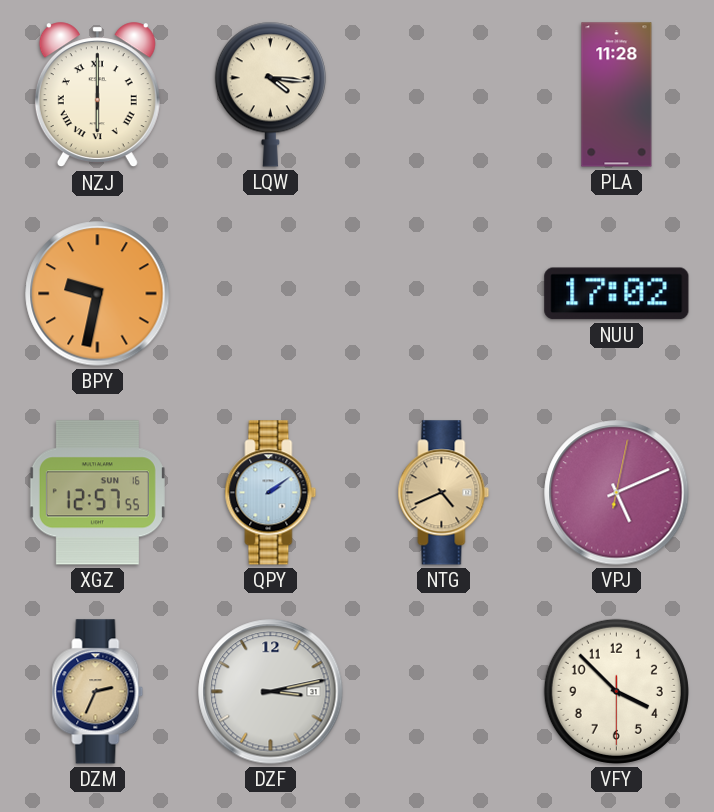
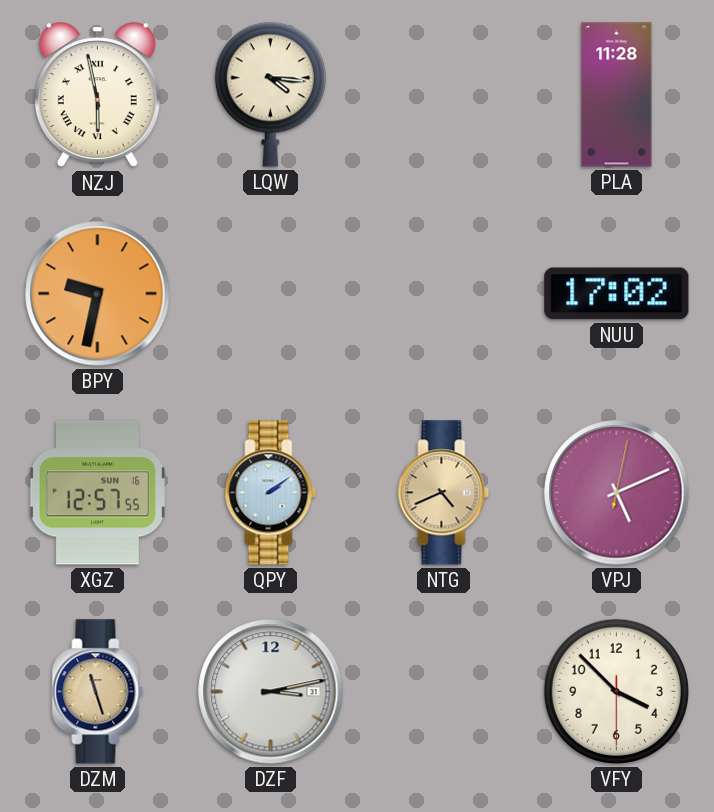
NZJ: 6:00 -> 5:58
DZM: 2:34 -> 11:27
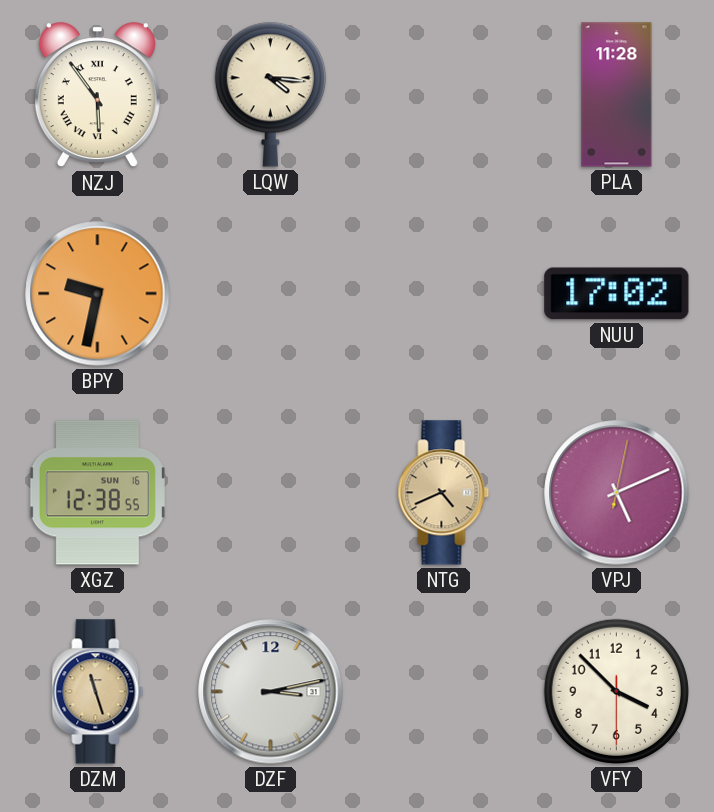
NZJ: 5:58 -> 5:54
XGZ: 12:57 -> 12:38
QPY: 2:09 -> none
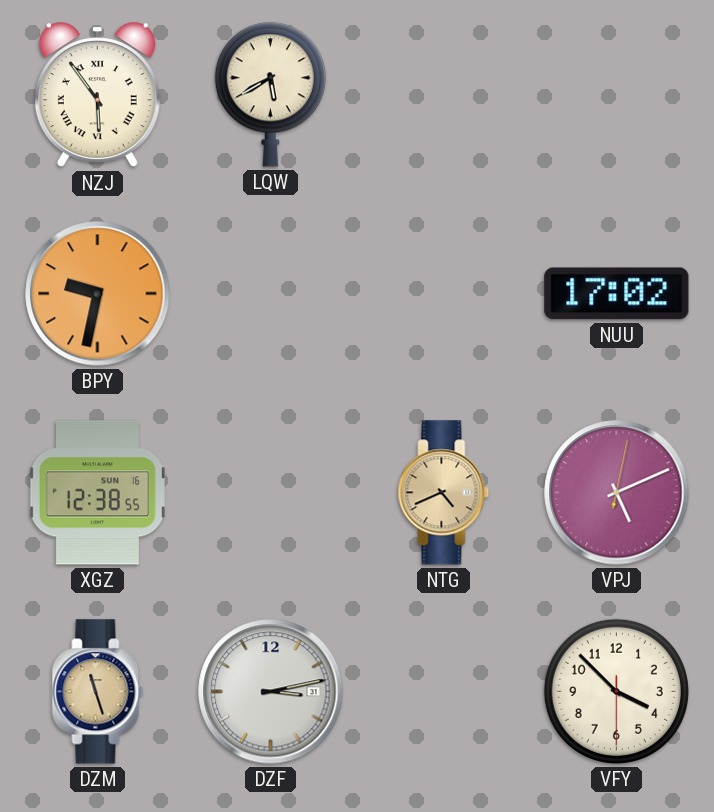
LQW: 4:16 -> 5:40
PLA: 11:28 -> none
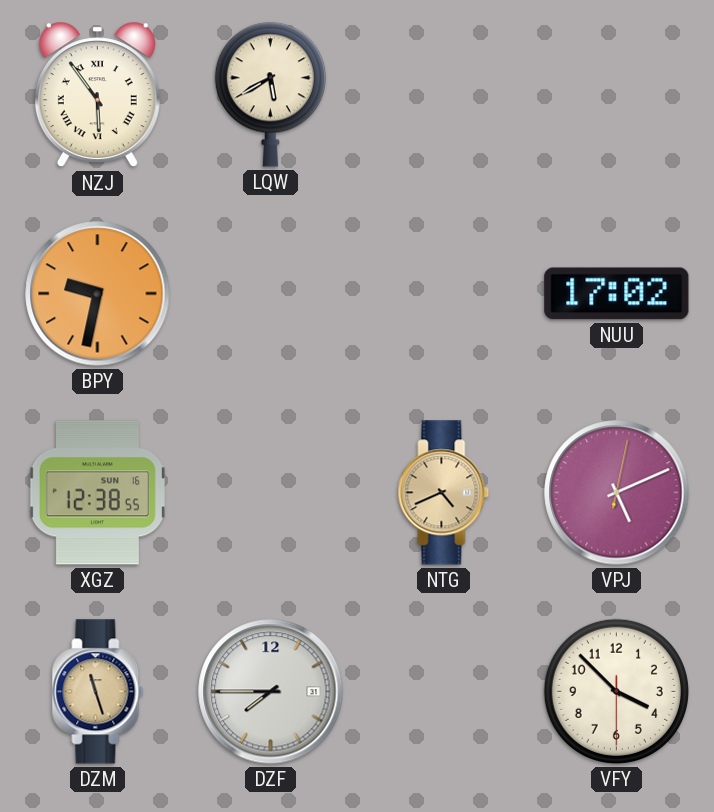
DZF: 3:13 -> 7:45
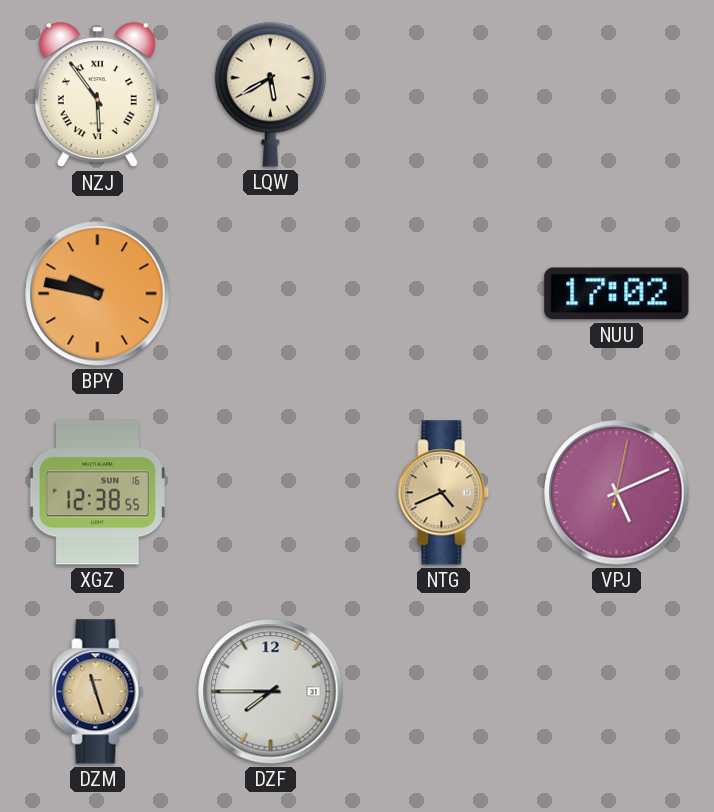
BPY: 9:32 -> 9:47
VFY: 3:52 -> none
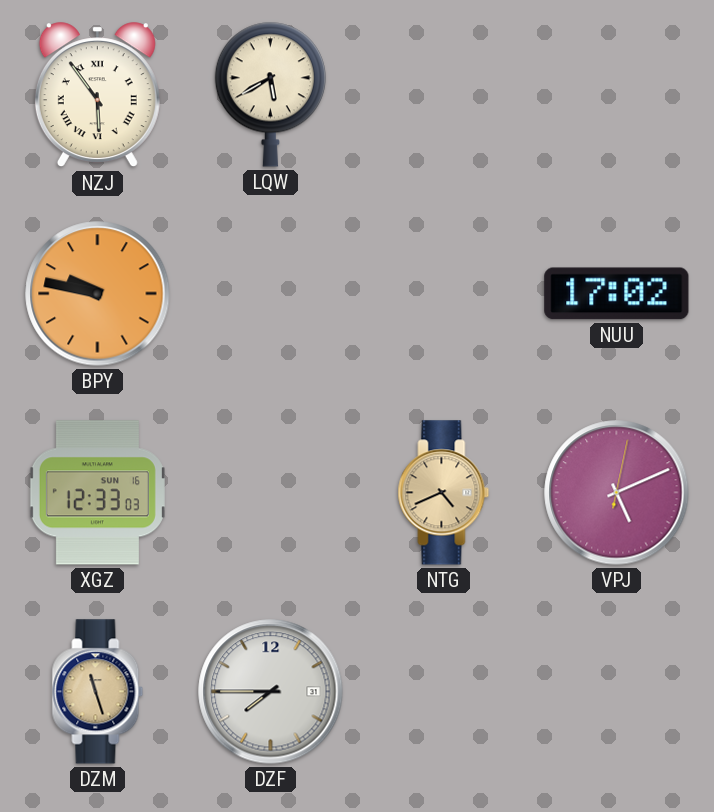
XGZ: 12:38 -> 12:33
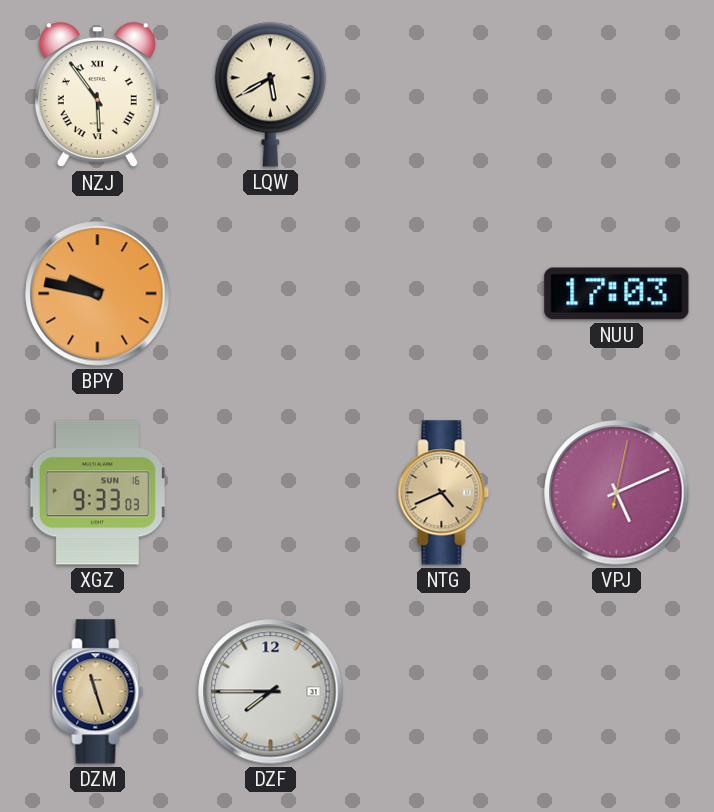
NUU: 17:02 -> 17:03
XGZ: 12:33 -> 9:33
